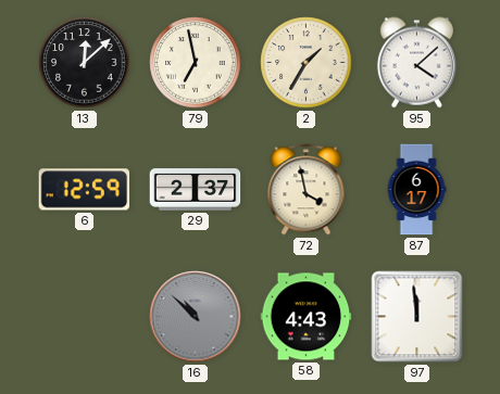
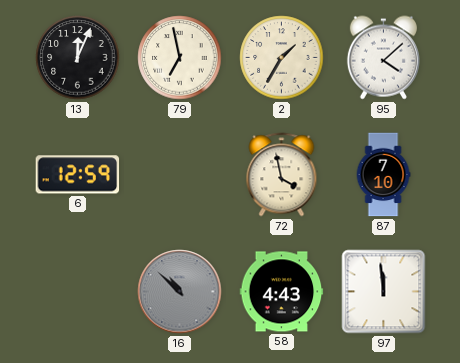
13: 12:08 -> 12:04
29: 2:37 -> none
87: 6:17 -> 7:10
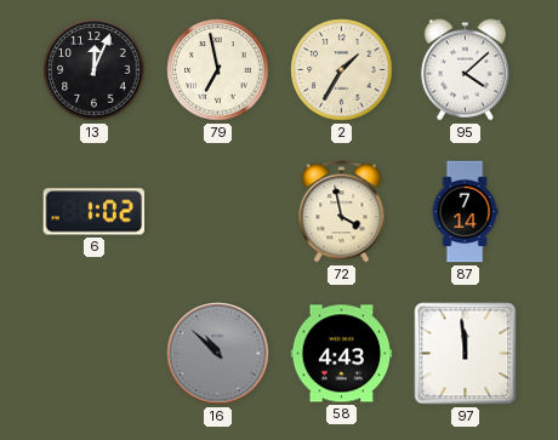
6: 12:59 -> 1:02
87: 7:10 -> 7:14
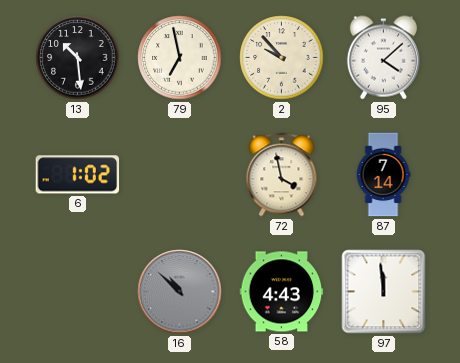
13: 12:04 -> 10:29
2: 1:35 -> 9:53
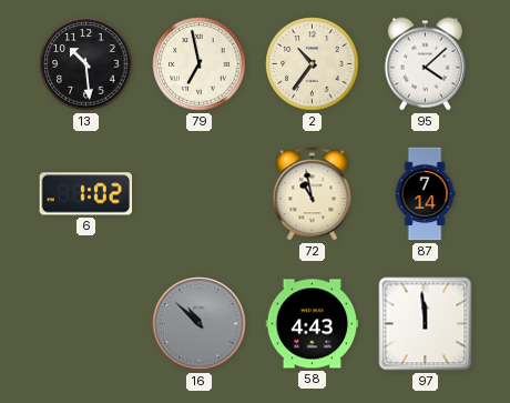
2: 9:53 -> 10:36
72: 3:58 -> 10:58
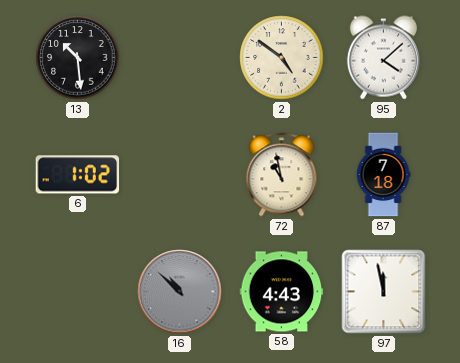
79: 6:58 -> none
2: 10:36 -> 4:51
87: 7:14 -> 7:18
97: 11:59 -> 11:58
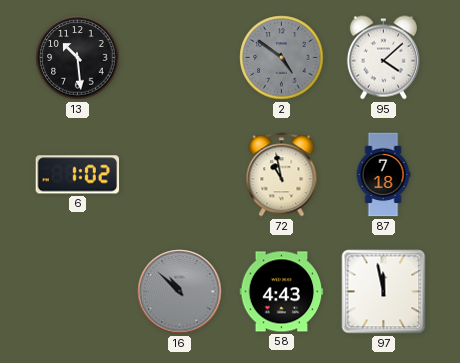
2 dial: cream -> grey
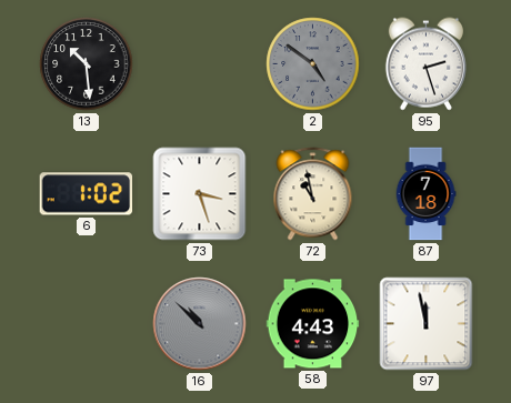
95: 4:08 -> 2:27
73: none -> 3:27
